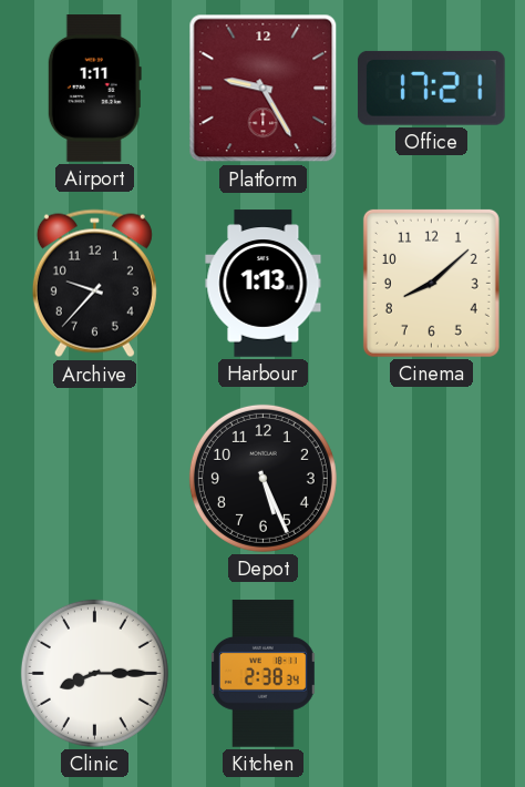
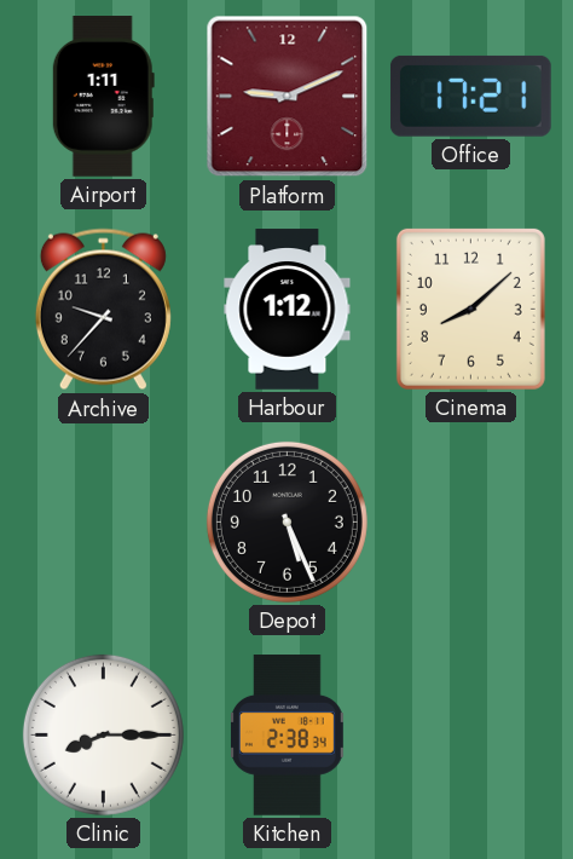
Platform: 9:25 -> 9:11
Harbour: 1:13 -> 1:12
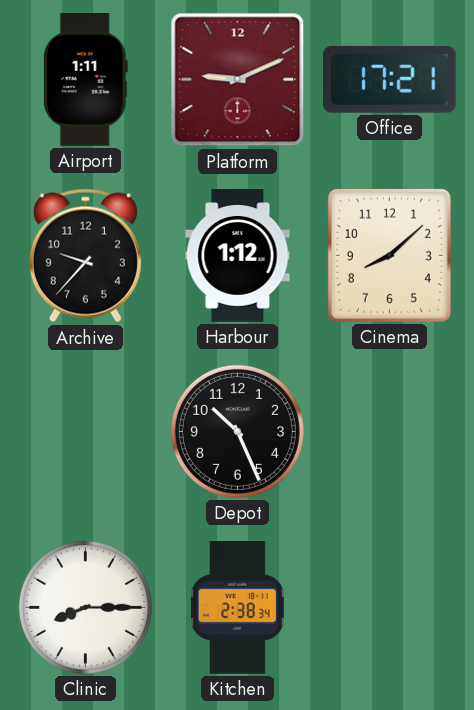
Depot: 5:26 -> 10:26
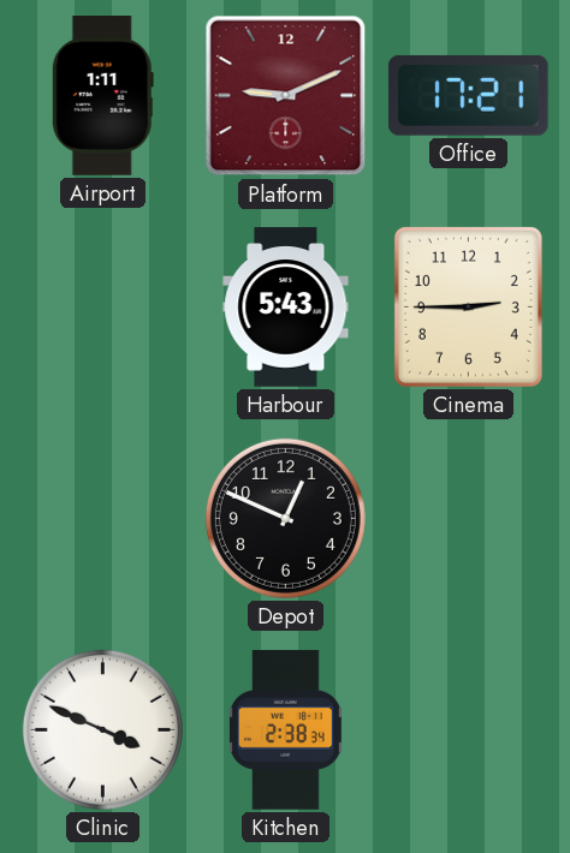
Archive: 9:37 -> none
Harbour: 1:12 -> 5:43
Cinema: 8:08 -> 2:45
Depot: 10:26 -> 12:49
Clinic: 8:15 -> 3:49
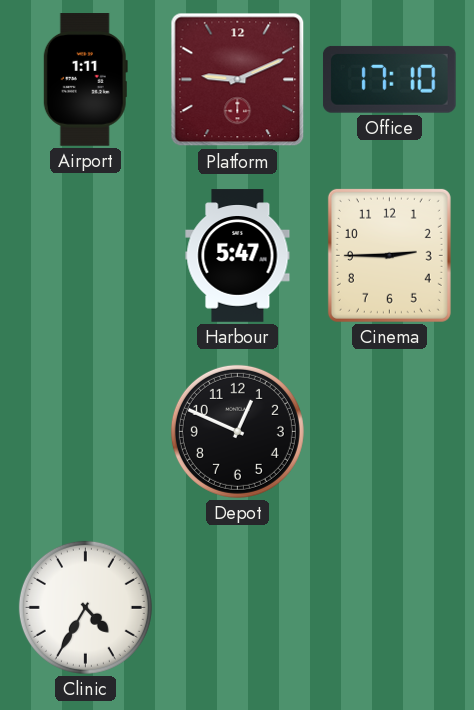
Office: 17:21 -> 17:10
Harbour: 5:43 -> 5:47
Clinic: 3:49 -> 4:35
Kitchen: 2:38 -> none
